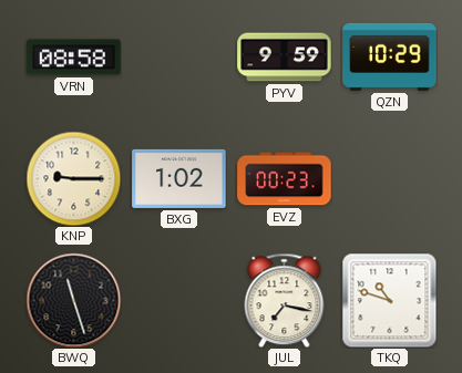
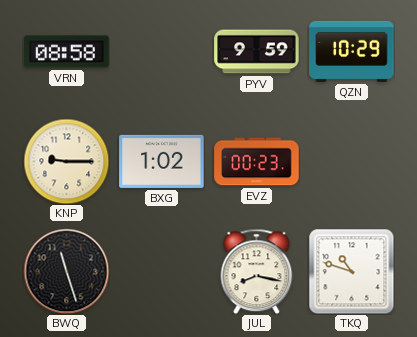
JUL: 7:17 -> 8:17
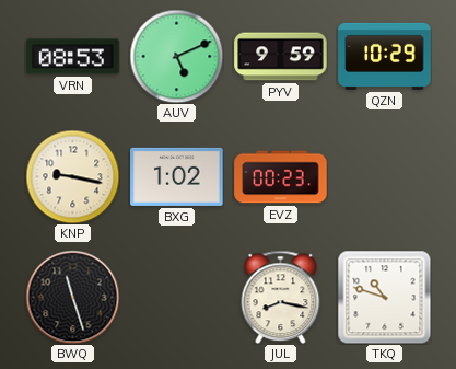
VRN: 08:58 -> 08:53
AUV: none -> 5:11
KNP: 9:15 -> 9:17
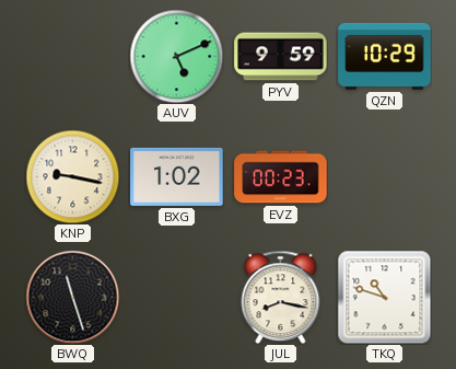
VRN: 08:53 -> none
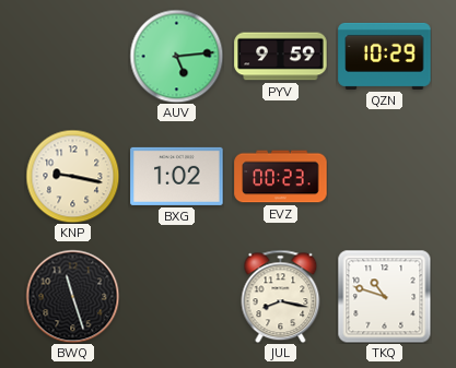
AUV: 5:11 -> 5:14
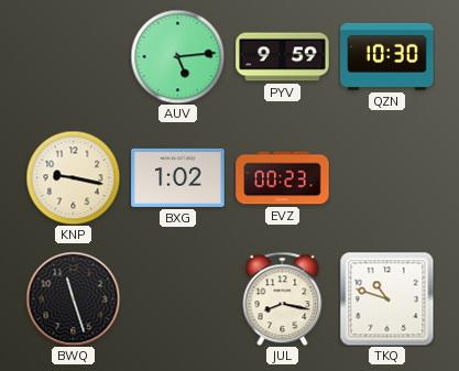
QZN: 10:29 -> 10:30
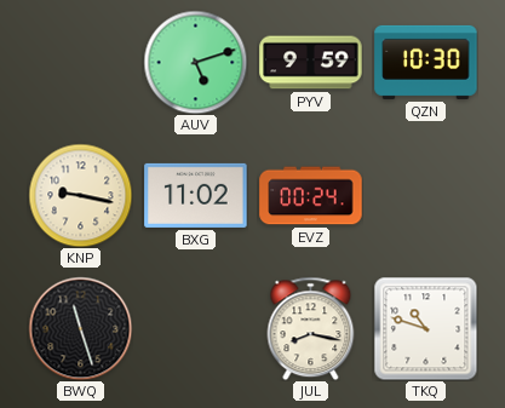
AUV: 5:14 -> 5:12
BXG: 1:02 -> 11:02
EVZ: 00:23 -> 00:24
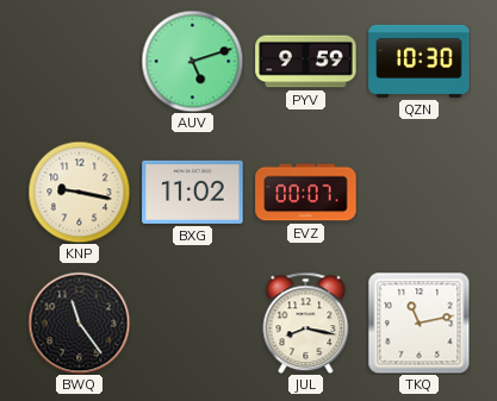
EVZ: 00:24 -> 00:07
BWQ: 11:27 -> 11:24
TKQ: 10:48 -> 11:13
